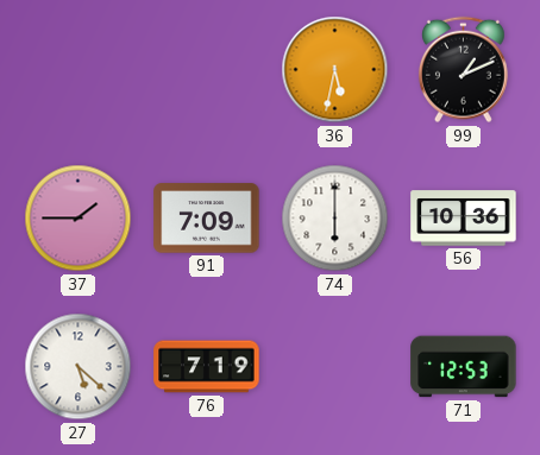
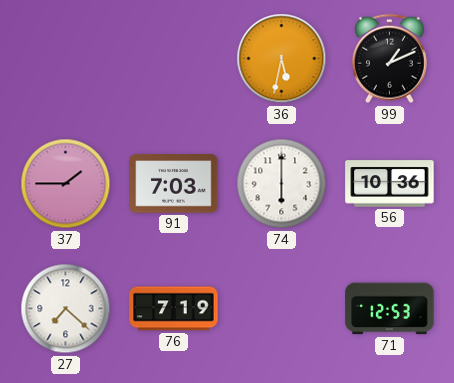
91: 7:09 -> 7:03
27: 5:22 -> 7:22
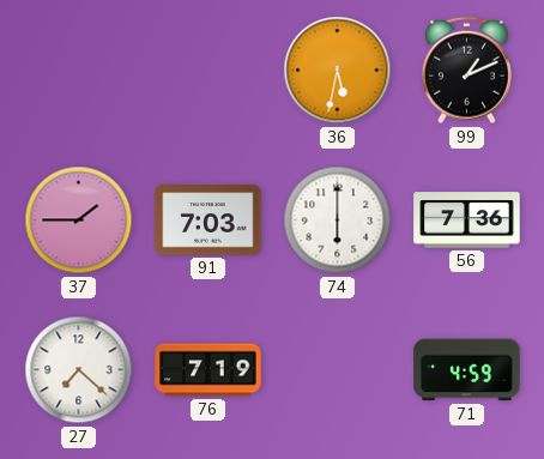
56: 10:36 -> 7:36
71: 12:53 -> 4:59
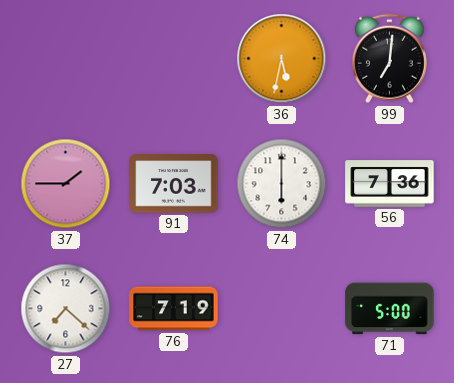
99: 1:11 -> 7:01
71: 4:59 -> 5:00
